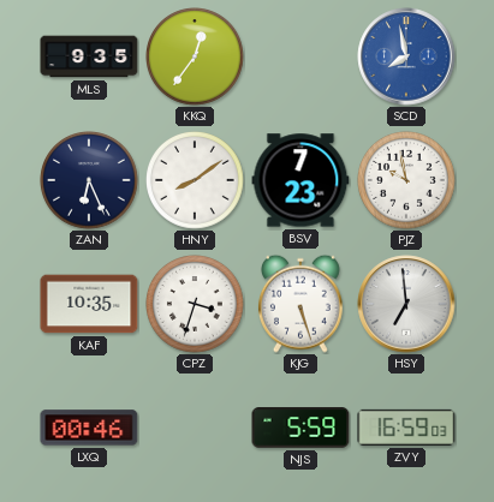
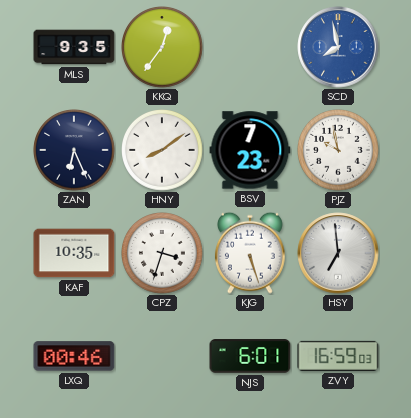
NJS: 5:59 -> 6:01
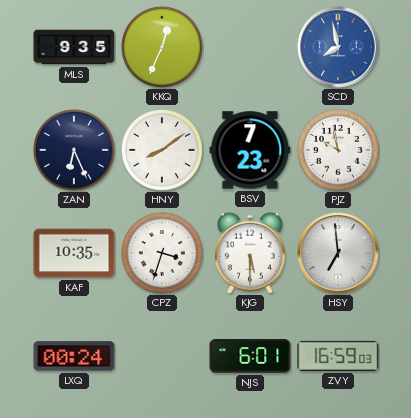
KKQ: 12:36 -> 12:34
KJG: 5:27 -> 5:30
LXQ: 00:46 -> 00:24
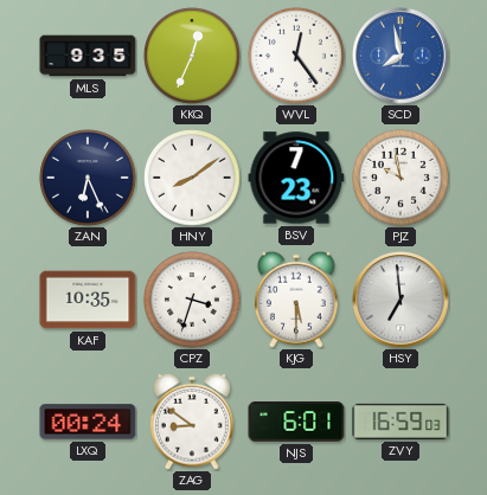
WVL: none -> 12:24
ZAG: none -> 8:51
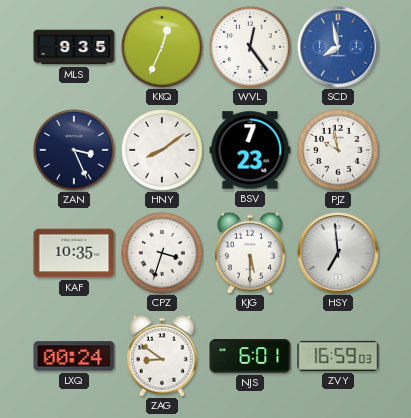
ZAN: 6:26 -> 3:26
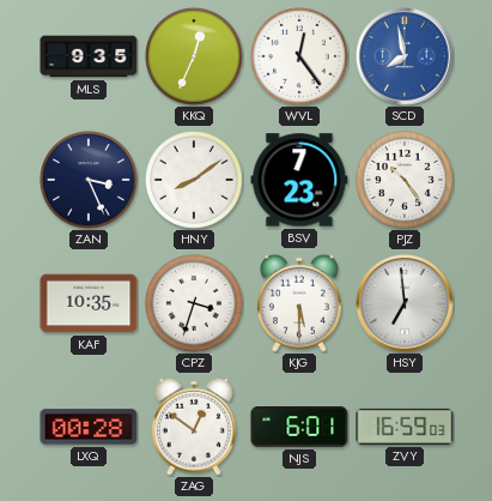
PJZ: 9:58 -> 10:24
LXQ: 00:24 -> 00:28
ZAG: 8:51 -> 12:51
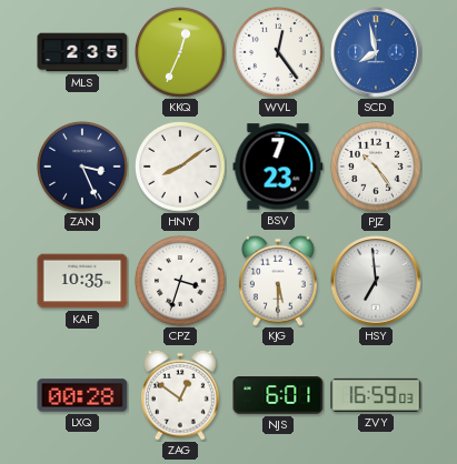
MLS: 9:35 -> 2:35
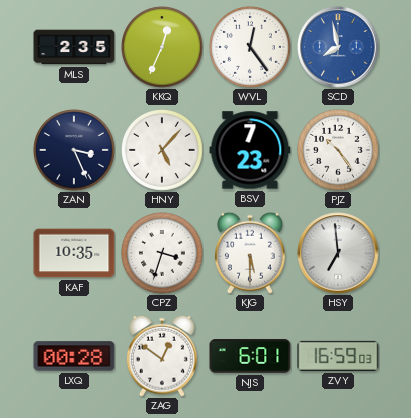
HNY: 8:09 -> 5:07
